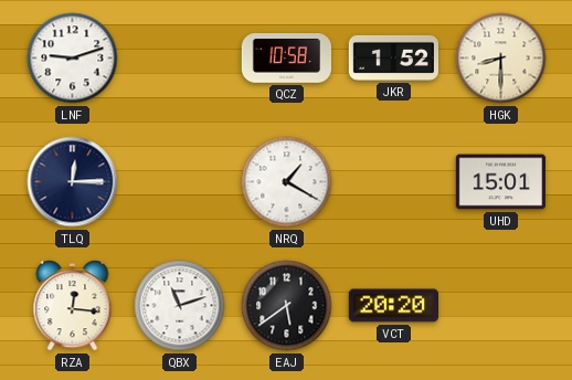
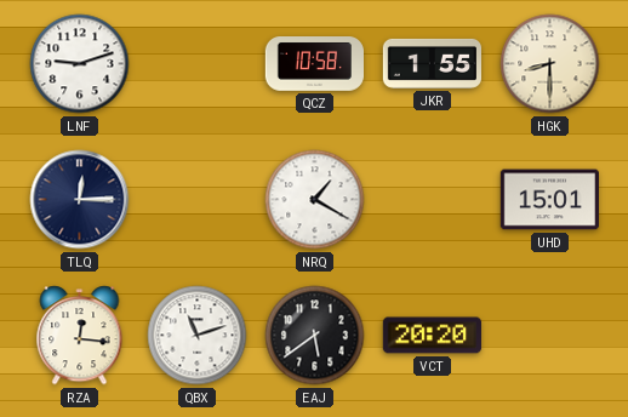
JKR: 1:52 -> 1:55
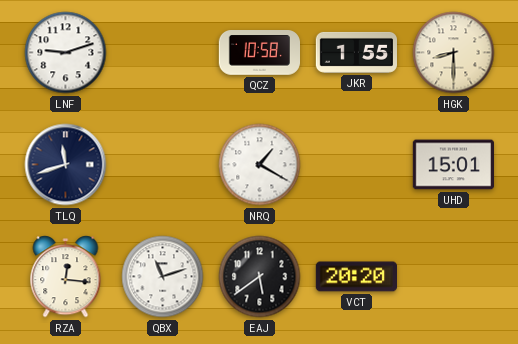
TLQ: 12:15 -> 11:42
